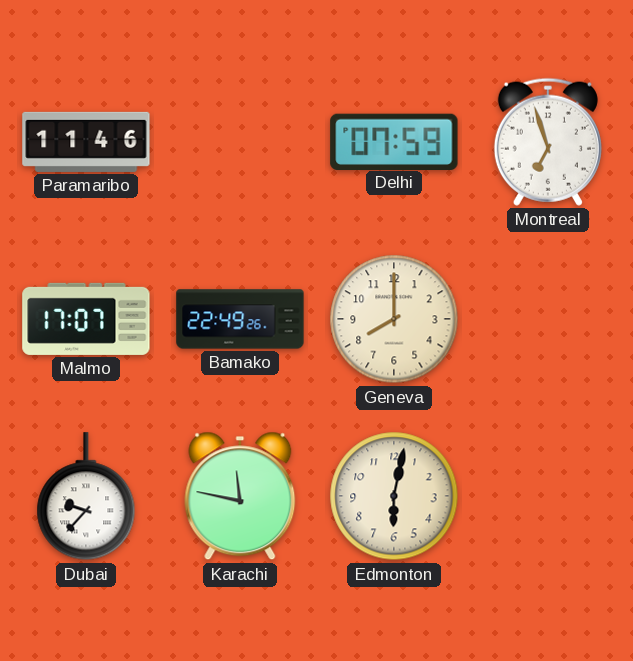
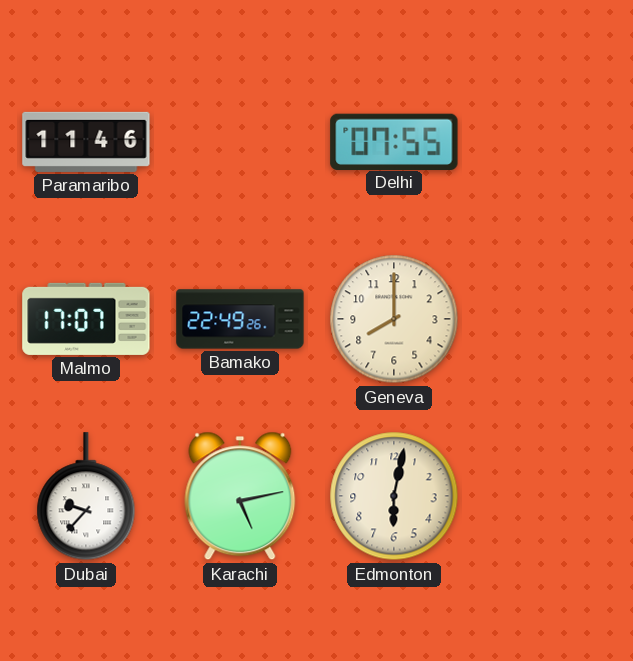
Delhi: 07:59 -> 07:55
Montreal: 6:57 -> none
Karachi: 11:47 -> 5:13
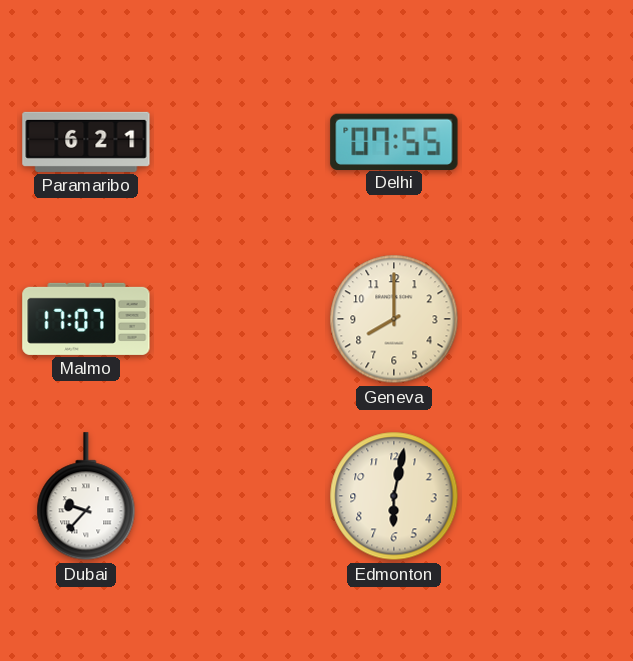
Paramaribo: 11:46 -> 6:21
Bamako: 22:49 -> none
Karachi: 5:13 -> none
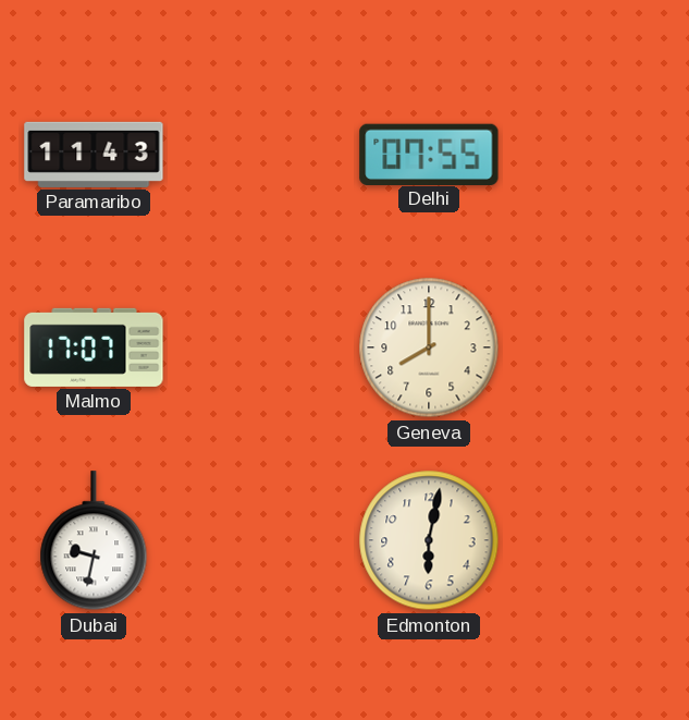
Paramaribo: 6:21 -> 11:43
Dubai: 9:37 -> 9:32
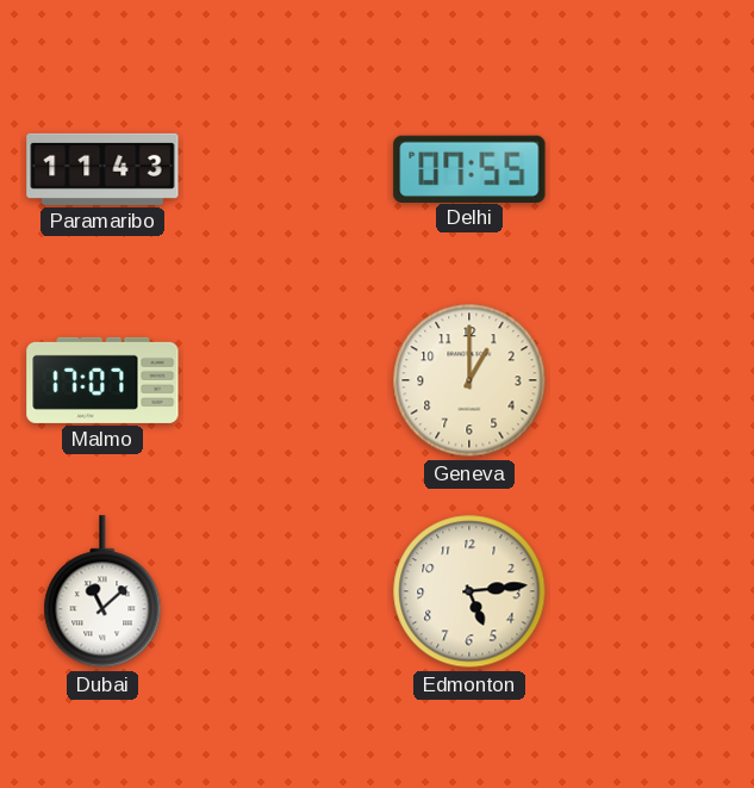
Geneva: 8:00 -> 1:00
Dubai: 9:32 -> 11:08
Edmonton: 6:02 -> 5:14
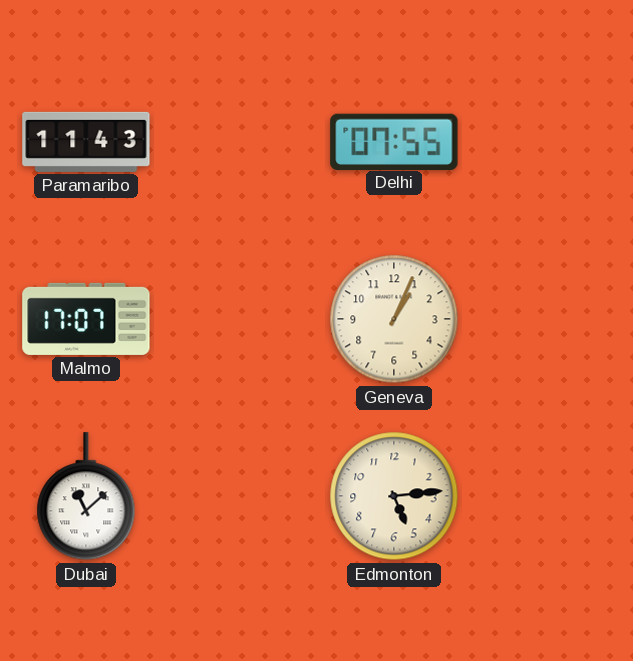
Geneva: 1:00 -> 1:04
